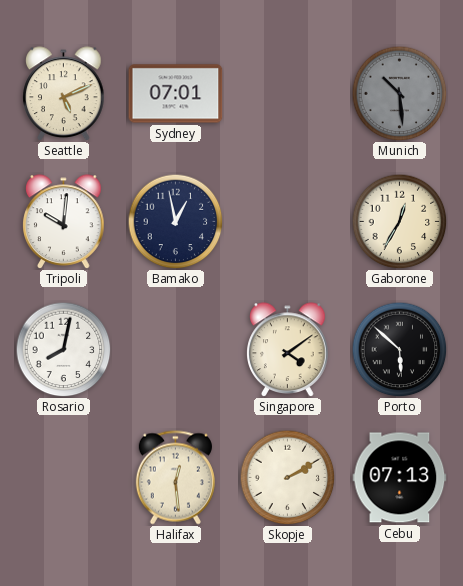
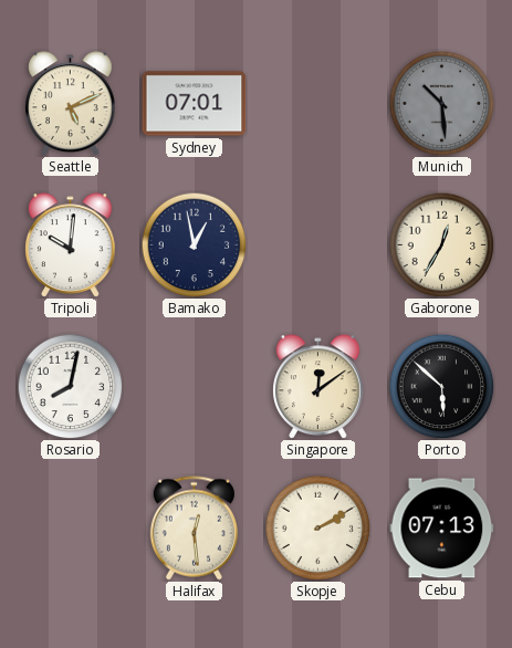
Singapore: 4:09 -> 12:09
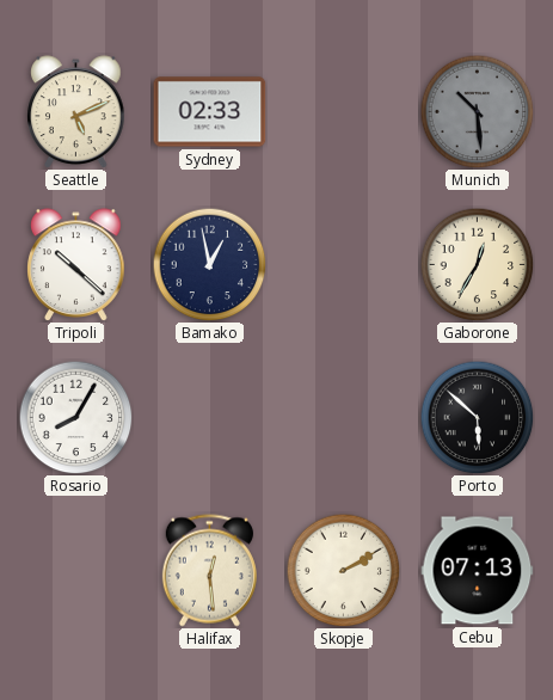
Sydney: 07:01 -> 02:33
Tripoli: 10:01 -> 10:22
Rosario: 8:02 -> 8:05
Singapore: 12:09 -> none
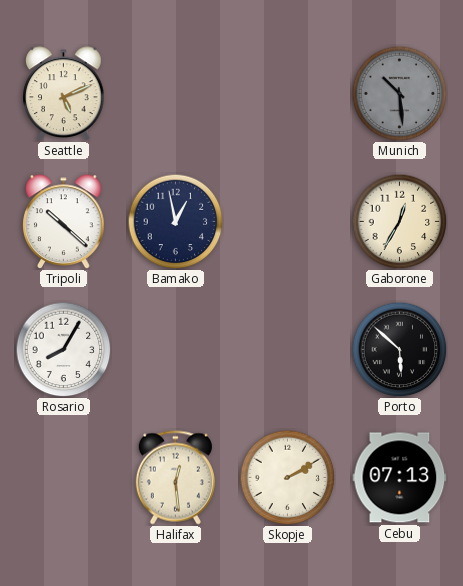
Sydney: 02:33 -> none
